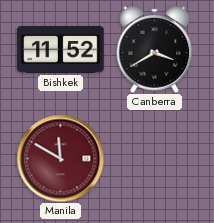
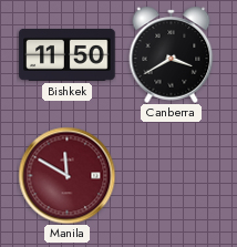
Bishkek: 11:52 -> 11:50
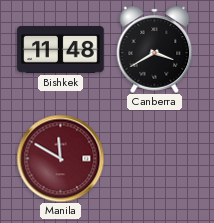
Bishkek: 11:50 -> 11:48
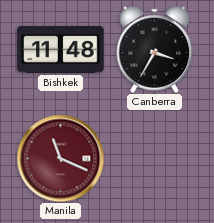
Canberra: 3:40 -> 3:35
Manila: 11:50 -> 11:19
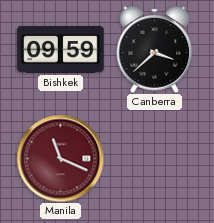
Bishkek: 11:48 -> 09:59
Canberra: 3:35 -> 3:38
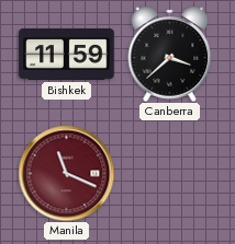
Bishkek: 09:59 -> 11:59
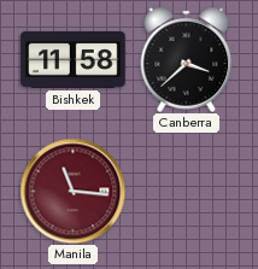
Bishkek: 11:59 -> 11:58
Manila: 11:19 -> 11:16
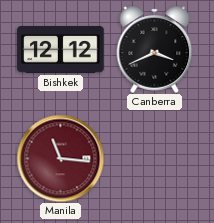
Bishkek: 11:58 -> 12:12
Canberra: 3:38 -> 3:41
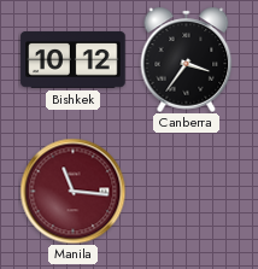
Bishkek: 12:12 -> 10:12
Canberra: 3:41 -> 3:36
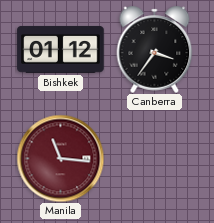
Bishkek: 10:12 -> 01:12
